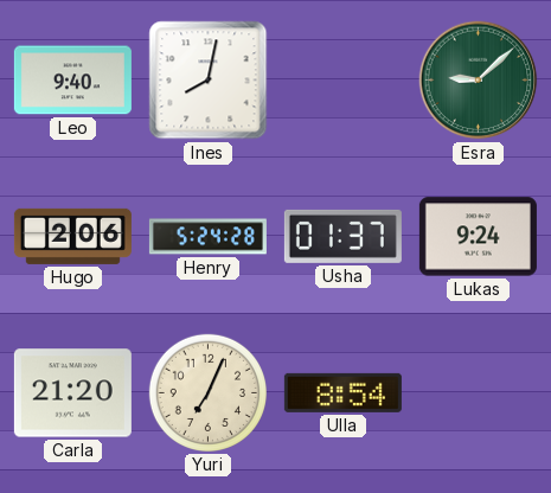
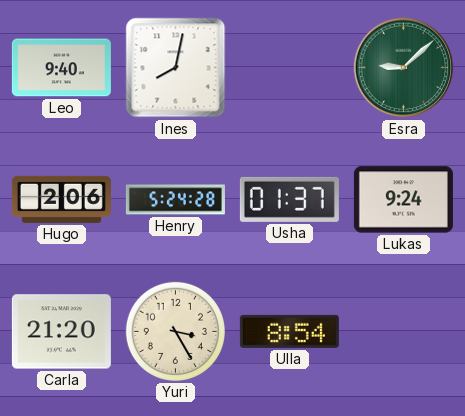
Yuri: 7:04 -> 3:25
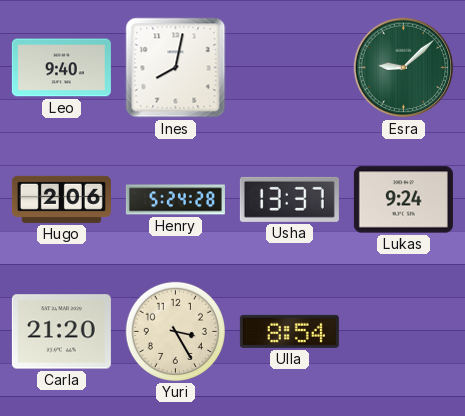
Usha: 01:37 -> 13:37
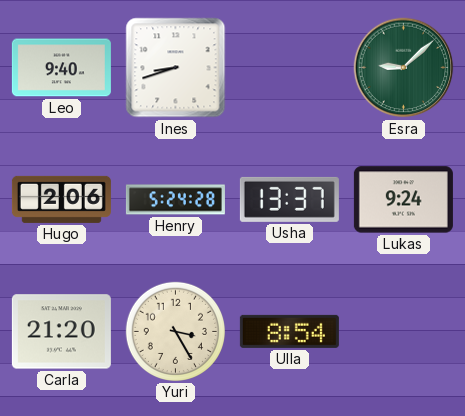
Ines: 8:02 -> 8:42
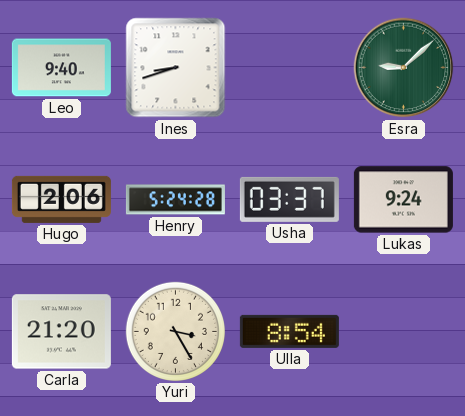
Usha: 13:37 -> 03:37
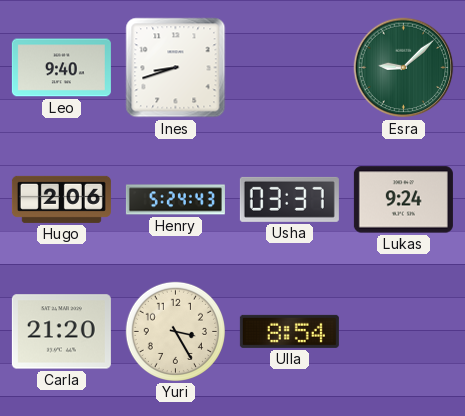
Henry: 5:24:28 -> 5:24:43
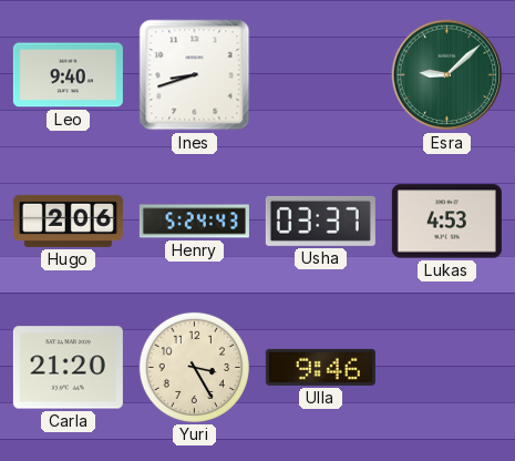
Lukas: 9:24 -> 4:53
Ulla: 8:54 -> 9:46
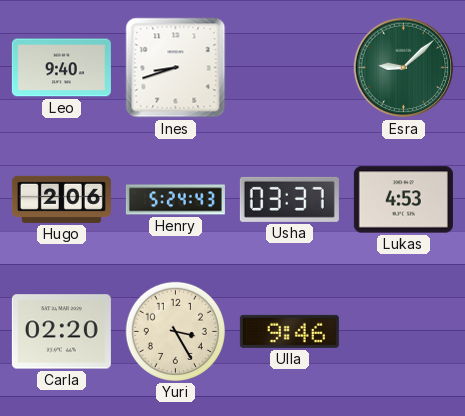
Carla: 21:20 -> 02:20
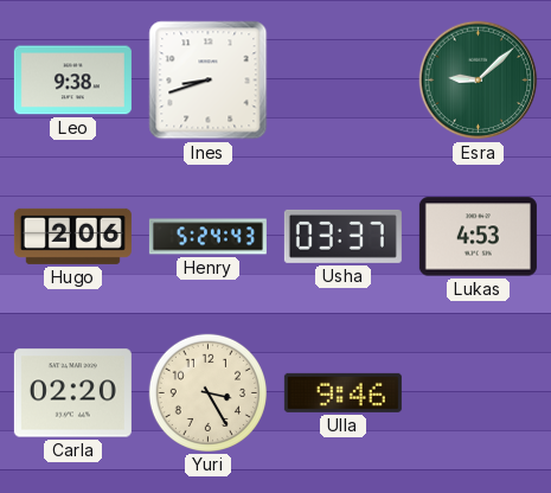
Leo: 9:40 -> 9:38
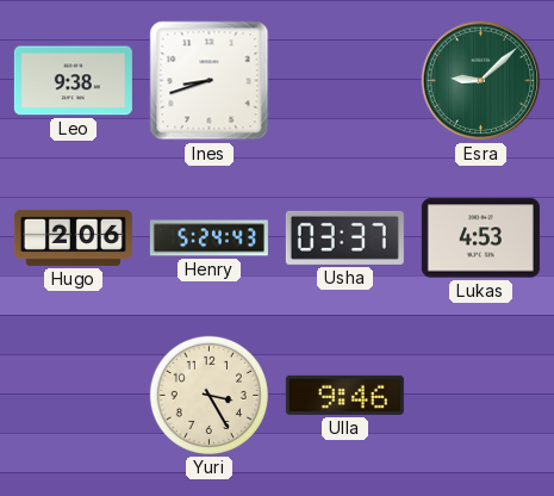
Carla: 02:20 -> none
